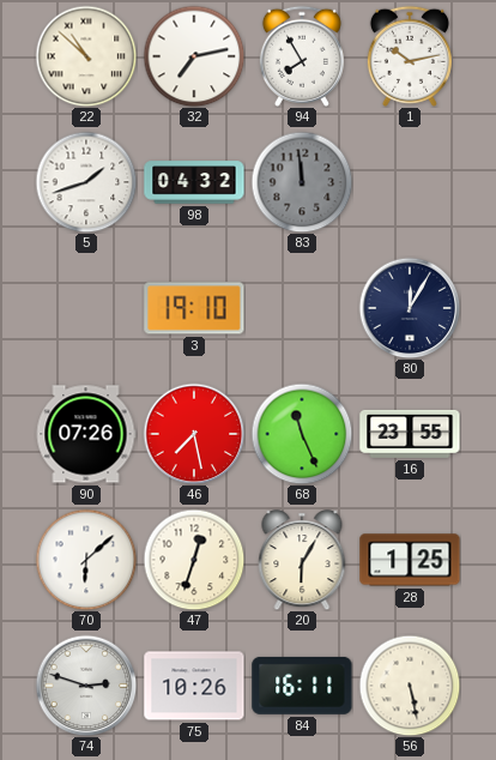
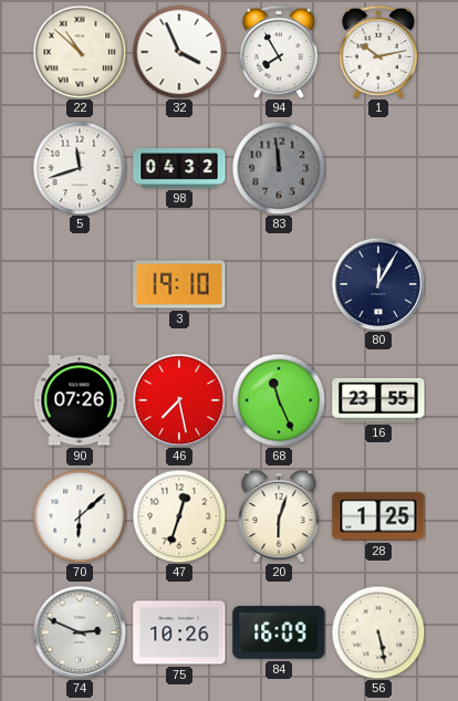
32: 7:13 -> 3:56
5: 1:42 -> 11:42
20: 6:05 -> 6:03
74: 2:48 -> 2:49
84: 16:11 -> 16:09
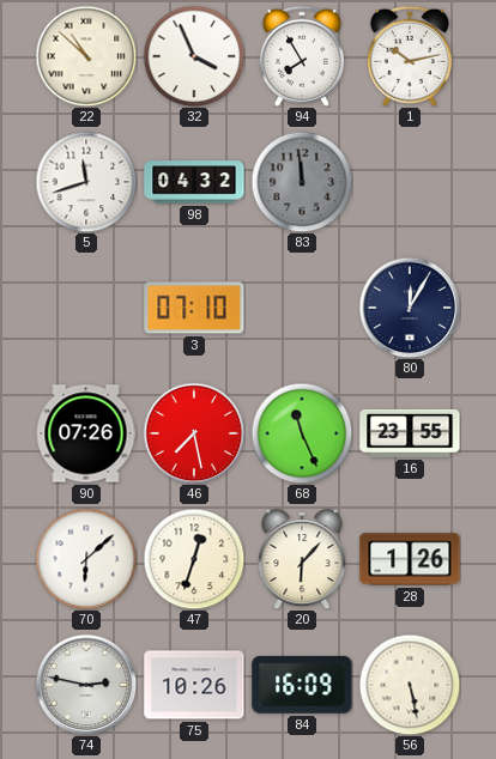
3: 19:10 -> 07:10
20: 6:03 -> 6:07
28: 1:25 -> 1:26
74: 2:49 -> 2:47
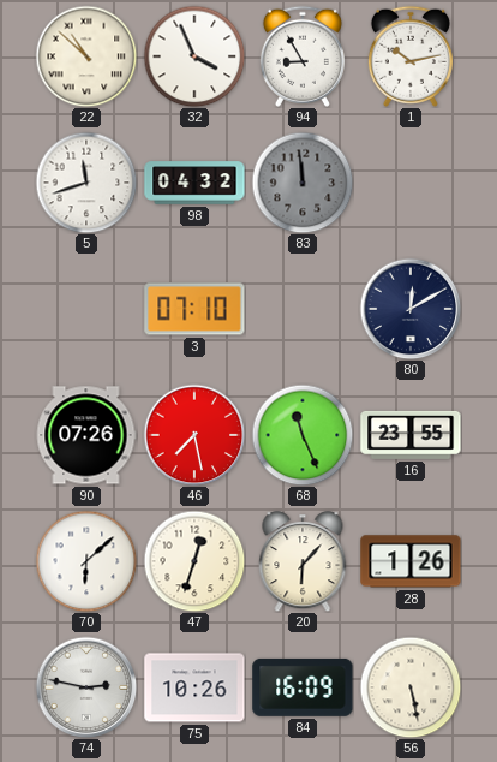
94: 7:55 -> 8:55
80: 12:05 -> 12:10
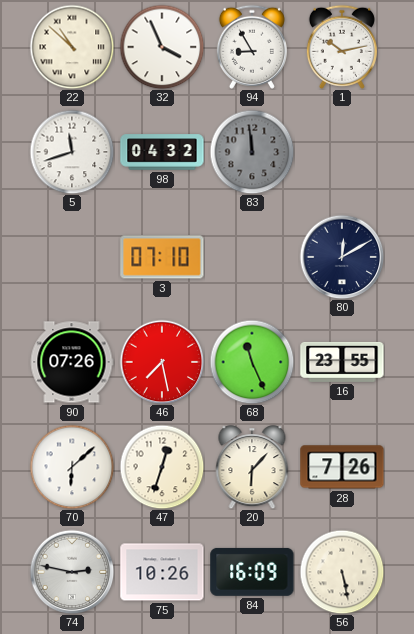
28: 1:26 -> 7:26
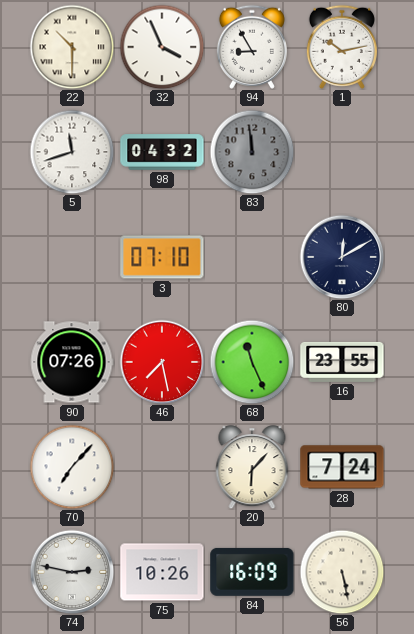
22: 10:52 -> 10:30
70: 6:08 -> 7:07
47: 12:33 -> none
28: 7:26 -> 7:24
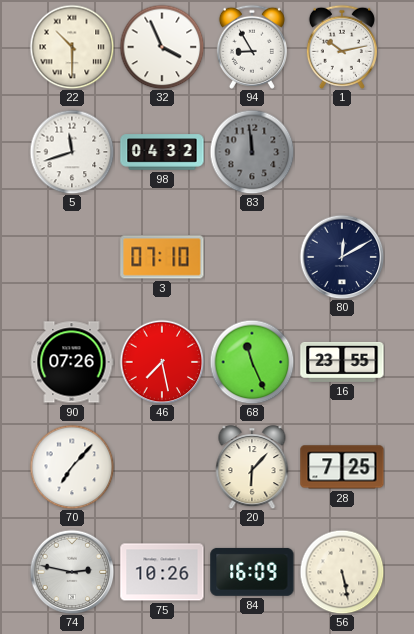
28: 7:24 -> 7:25
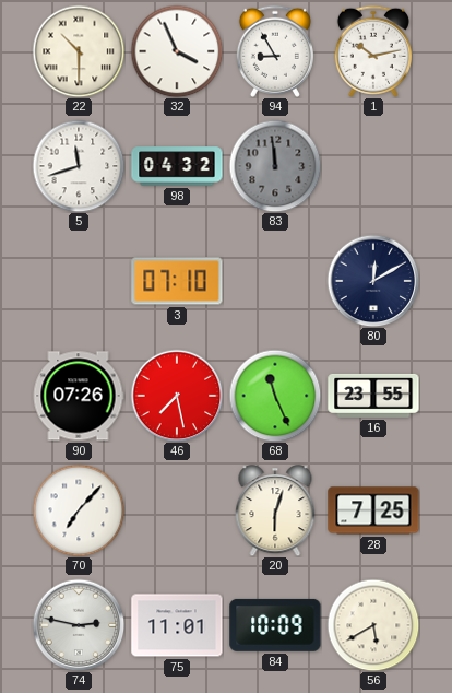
20: 6:07 -> 6:03
75: 10:26 -> 11:01
84: 16:09 -> 10:09
56: 5:28 -> 5:40
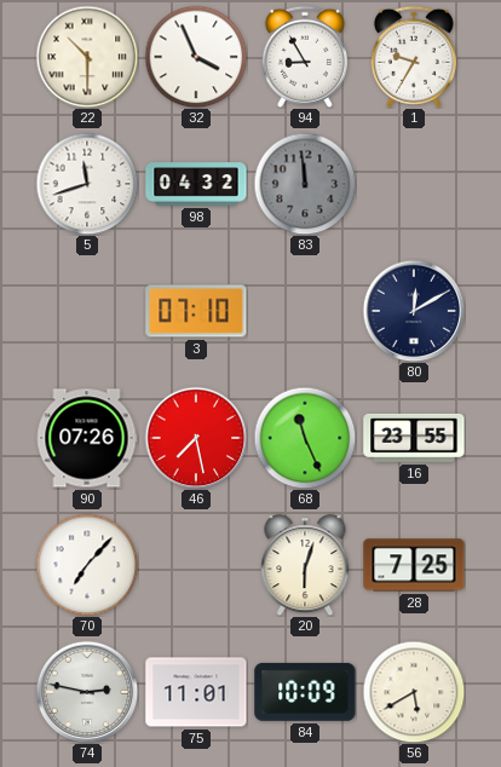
1: 10:13 -> 9:35
